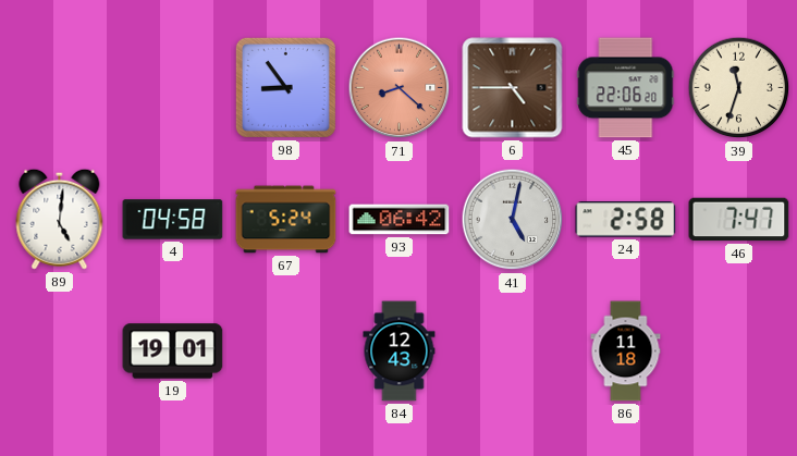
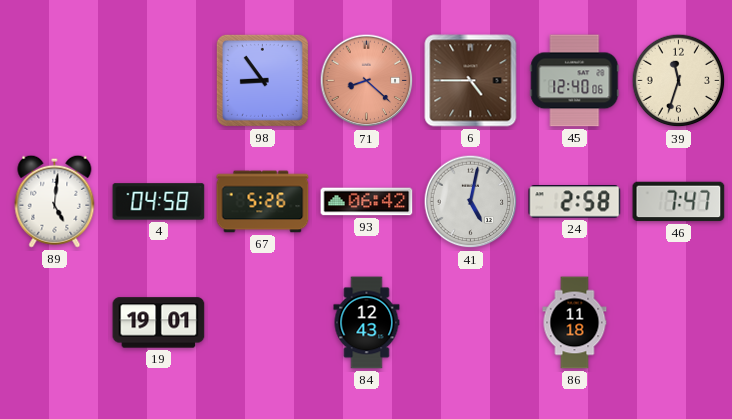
45: 22:06 -> 12:40
67: 5:24 -> 5:26
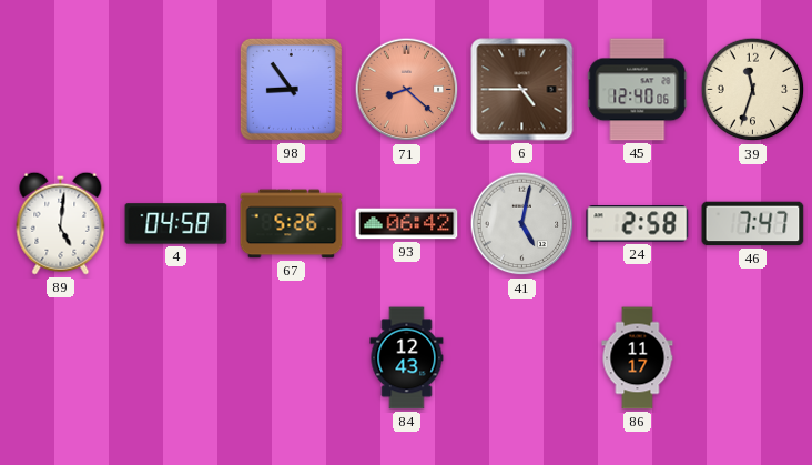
19: 19:01 -> none
86: 11:18 -> 11:17
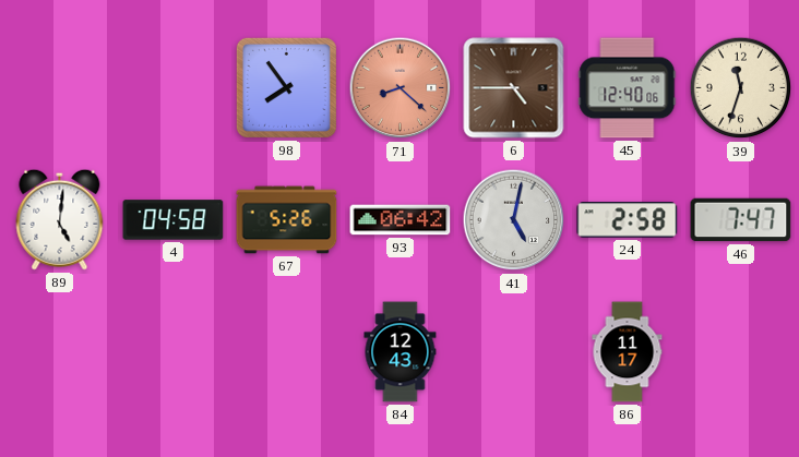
98: 8:54 -> 7:54
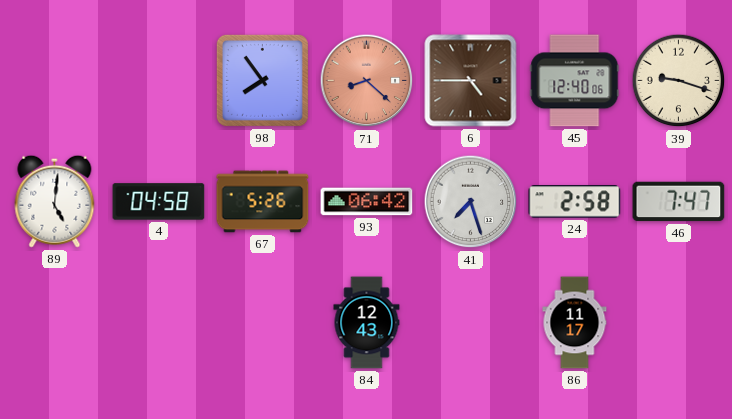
39: 11:33 -> 9:18
41: 5:02 -> 7:27
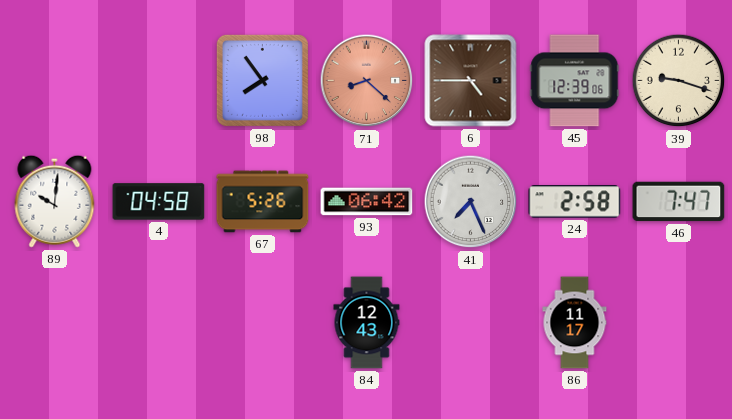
45: 12:40 -> 12:39
89: 5:01 -> 10:01
41: 7:27 -> 7:26
